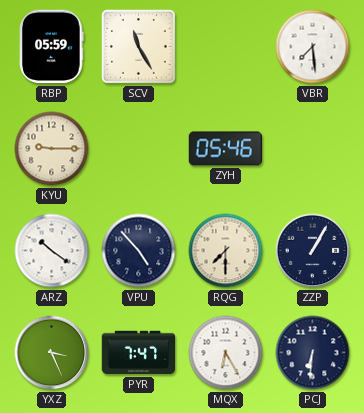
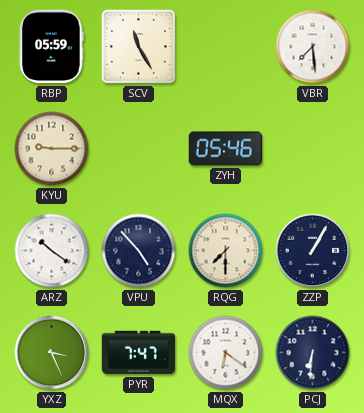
MQX: 6:25 -> 6:21
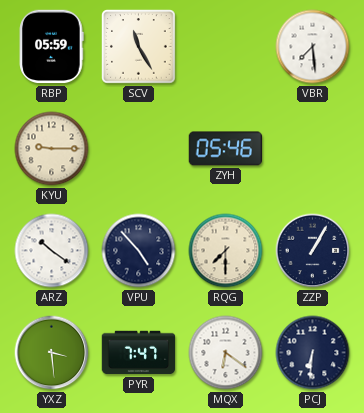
YXZ: 3:26 -> 3:29
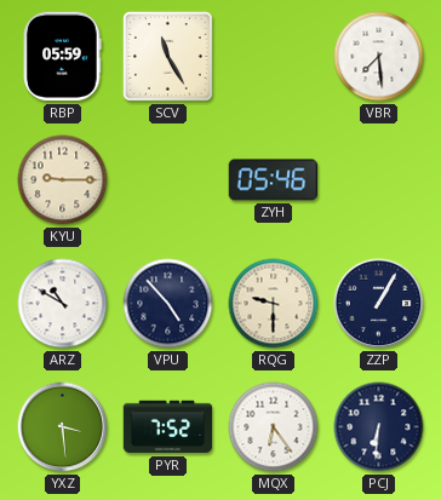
ARZ: 10:21 -> 10:50
RQG: 7:30 -> 9:30
PYR: 7:47 -> 7:52
MQX: 6:21 -> 6:24
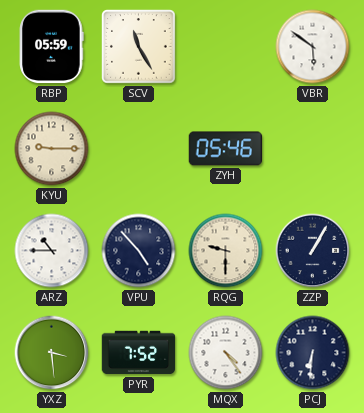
VBR: 7:29 -> 5:51
ARZ: 10:50 -> 10:45
MQX: 6:24 -> 4:24
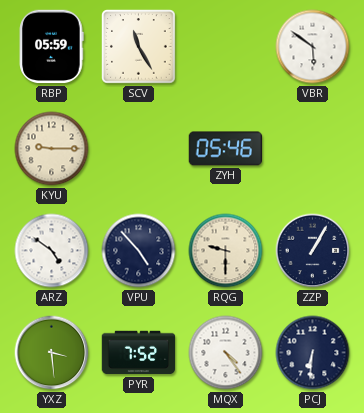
ARZ: 10:45 -> 4:51
